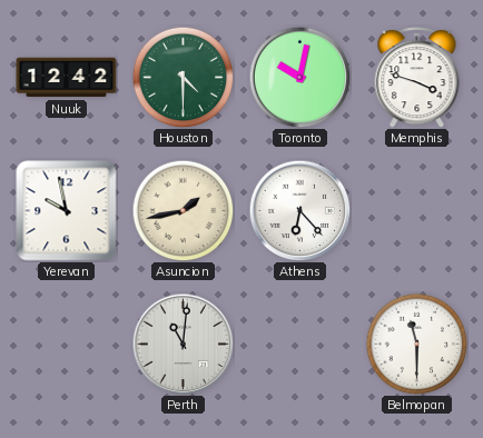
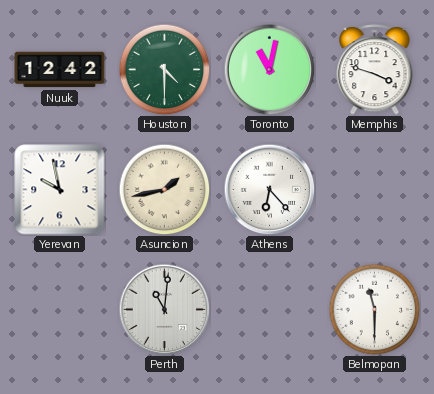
Toronto: 10:02 -> 11:02
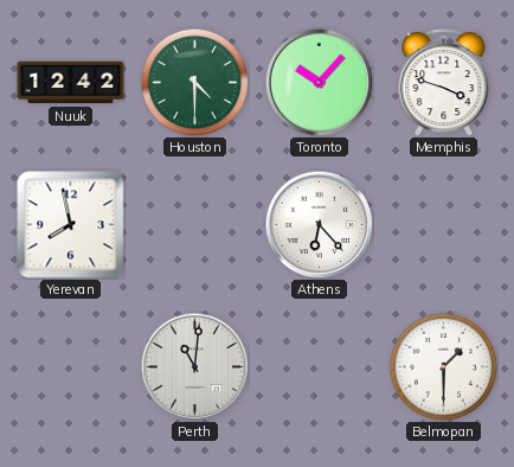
Toronto: 11:02 -> 10:07
Yerevan: 9:58 -> 7:58
Asuncion: 1:43 -> none
Belmopan: 11:30 -> 1:30
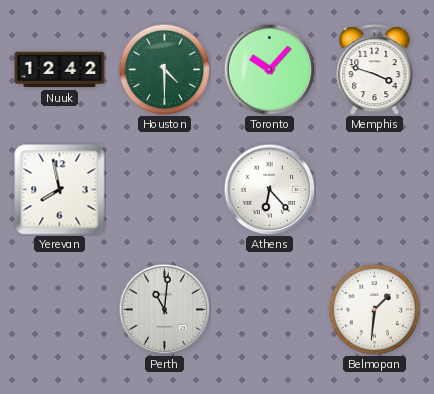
Belmopan: 1:30 -> 1:31
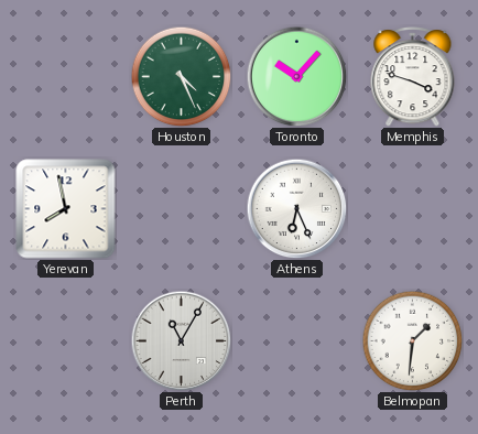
Nuuk: 12:42 -> none
Houston: 4:30 -> 4:26
Athens: 6:23 -> 6:26
Perth: 11:01 -> 11:05
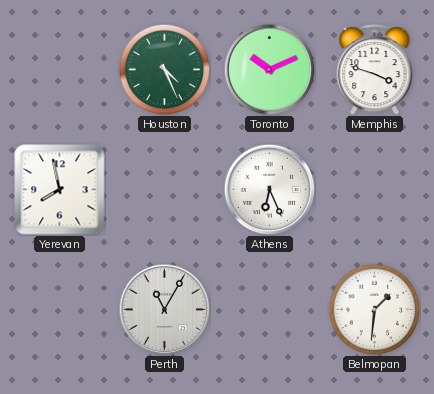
Toronto: 10:07 -> 10:11
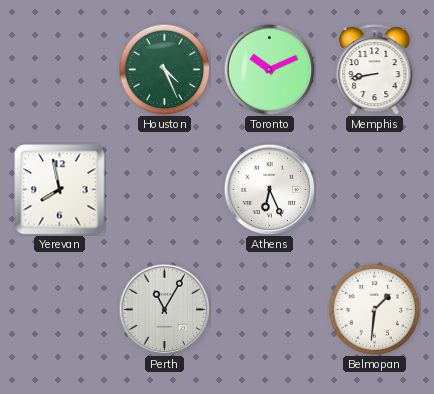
Memphis: 3:48 -> 8:43
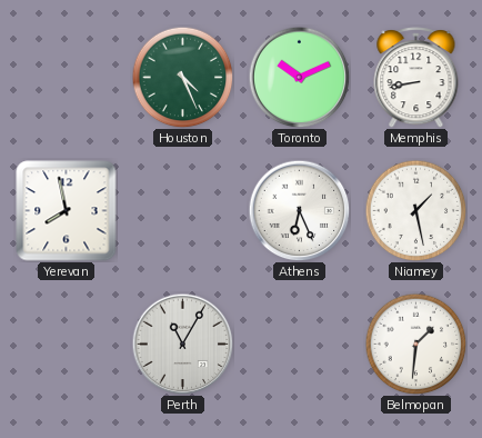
Niamey: none -> 1:28
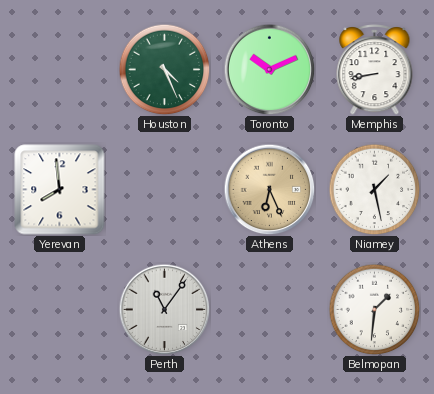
Yerevan: 7:58 -> 7:59
Athens dial: white -> champagne
Perth: 11:05 -> 11:06
